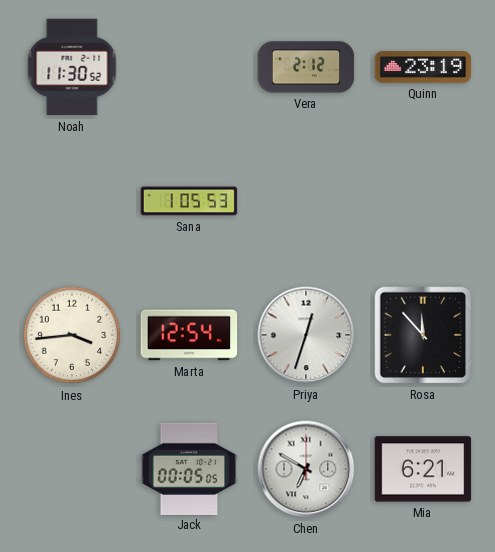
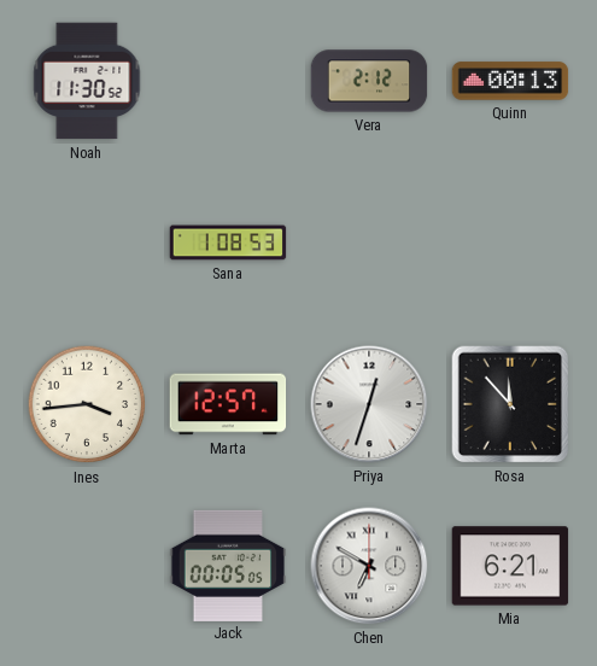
Quinn: 23:19 -> 00:13
Sana: 1:05 -> 1:08
Marta: 12:54 -> 12:57
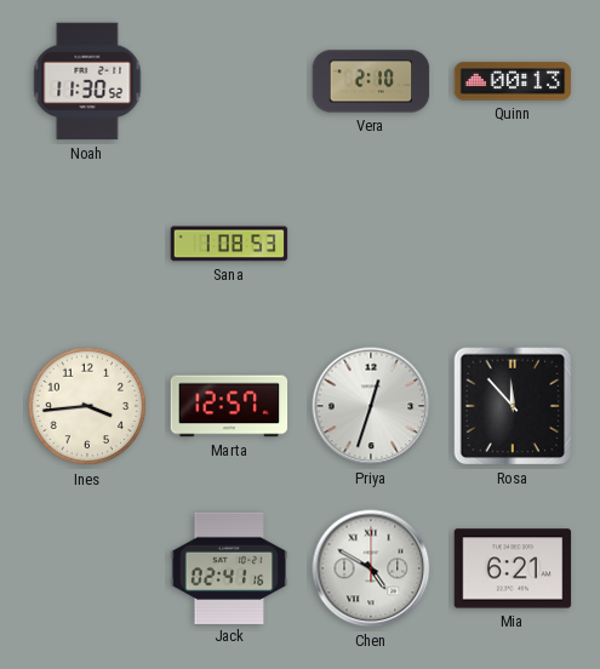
Vera: 2:12 -> 2:10
Jack: 00:05 -> 02:41
Chen: 6:50 -> 4:50
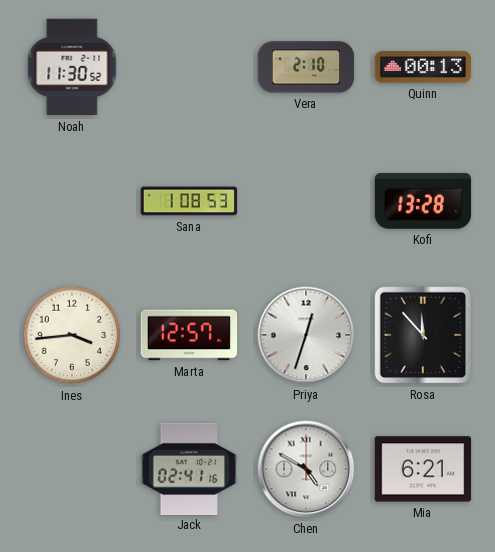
Kofi: none -> 13:28
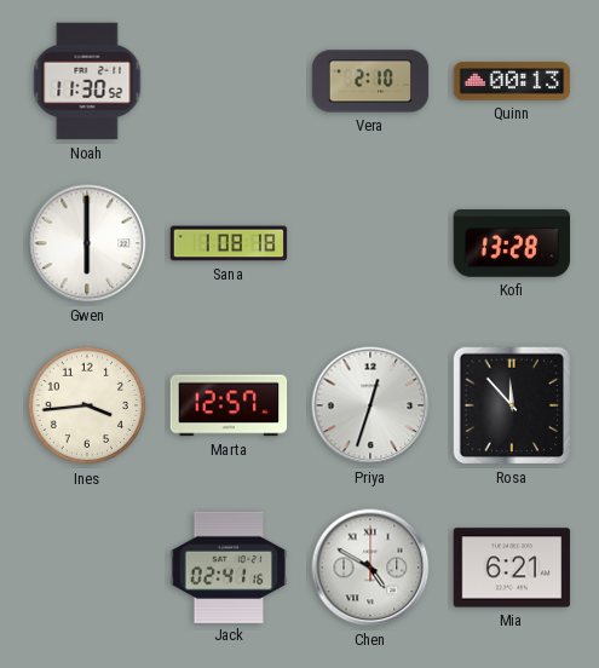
Gwen: none -> 6:00
Sana: 1:08:53 -> 1:08:18
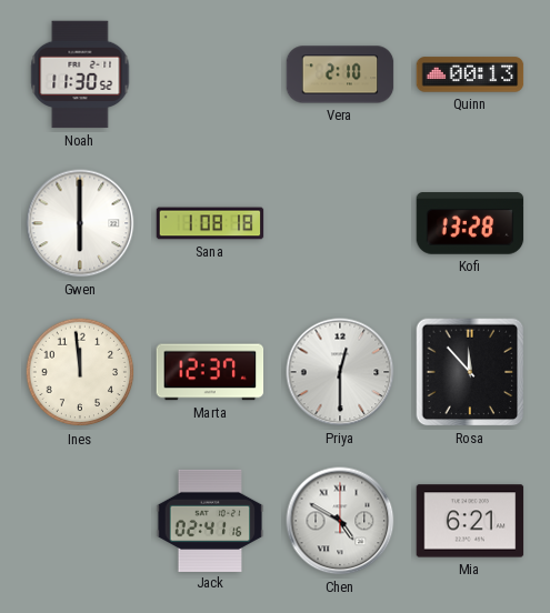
Ines: 3:44 -> 11:59
Marta: 12:57 -> 12:37
Priya: 12:33 -> 12:30
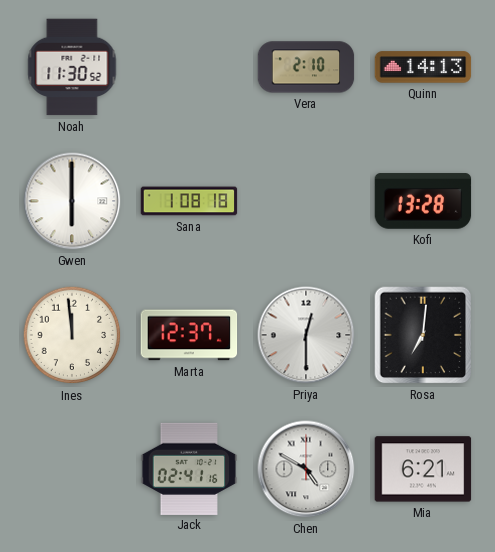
Quinn: 00:13 -> 14:13
Rosa: 11:53 -> 7:01
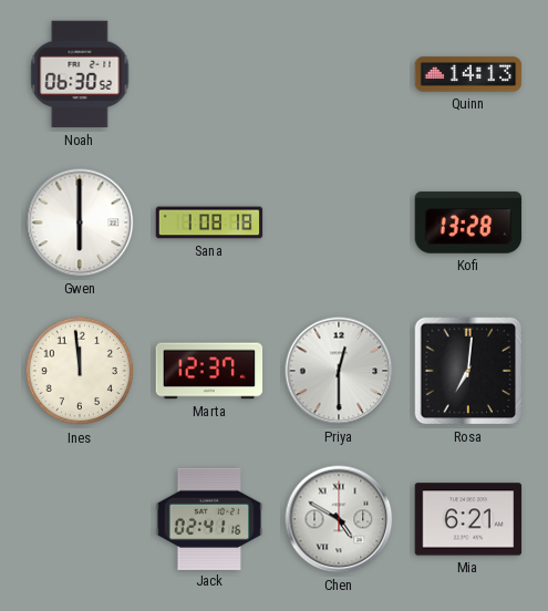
Noah: 11:30 -> 06:30
Vera: 2:10 -> none
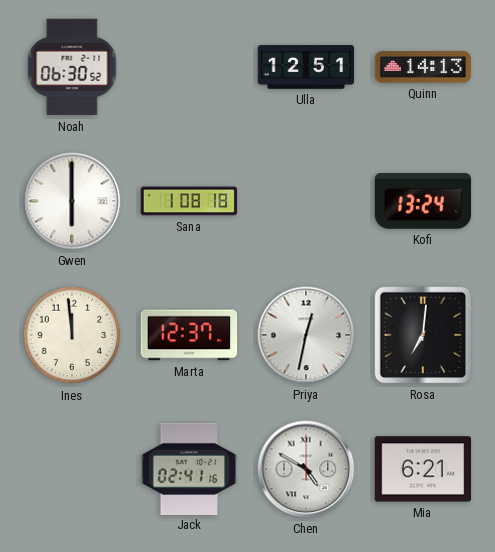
Ulla: none -> 12:51
Kofi: 13:28 -> 13:24
Priya: 12:30 -> 12:32
